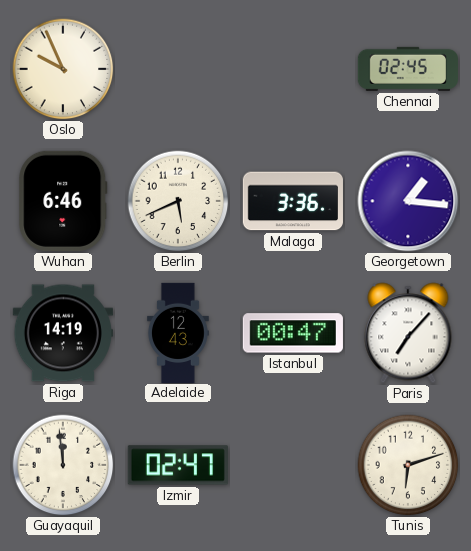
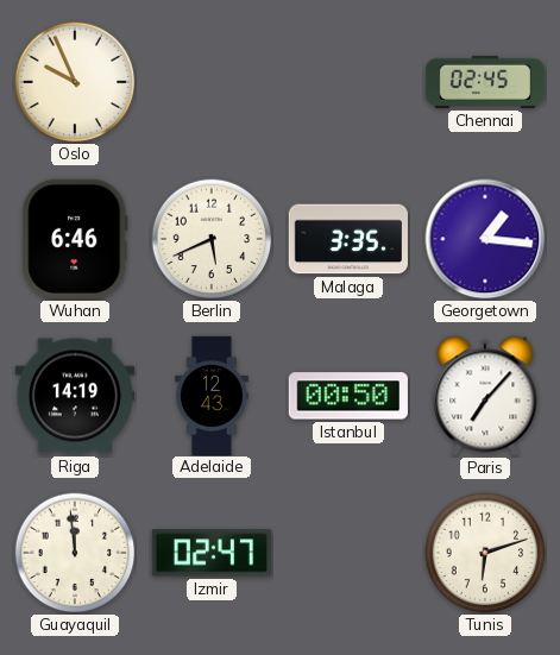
Malaga: 3:36 -> 3:35
Istanbul: 00:47 -> 00:50
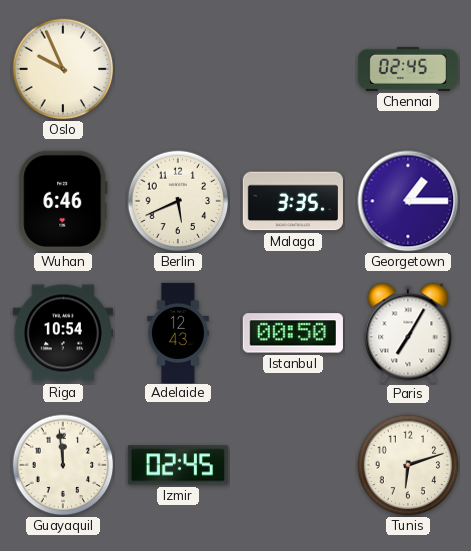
Georgetown: 1:16 -> 1:15
Riga: 14:19 -> 10:54
Paris: 7:07 -> 7:05
Izmir: 02:47 -> 02:45
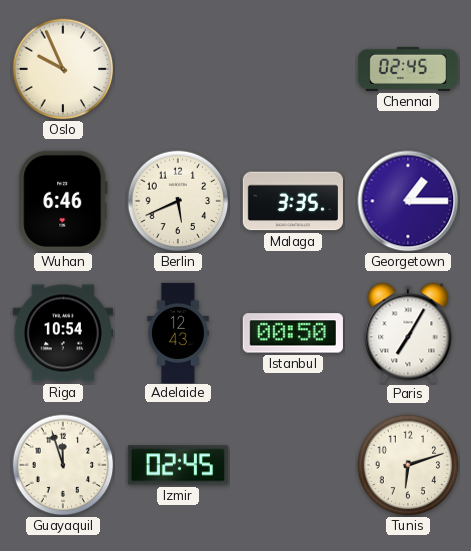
Guayaquil: 11:59 -> 11:57
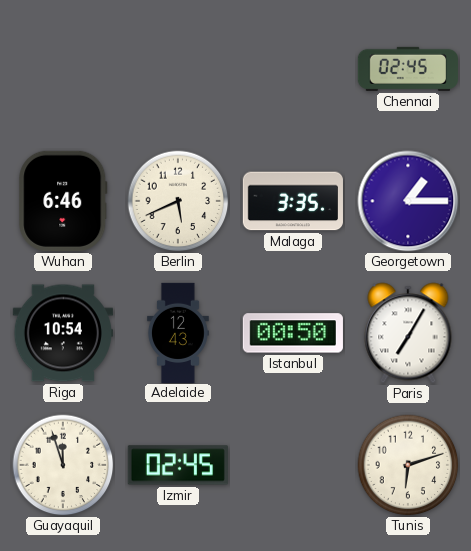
Oslo: 9:56 -> none
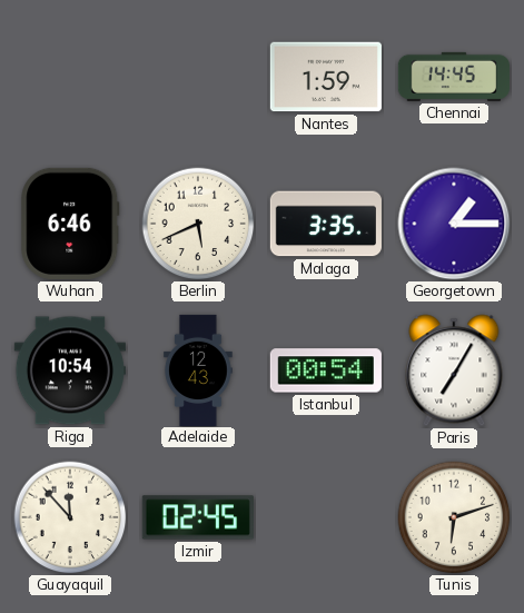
Nantes: none -> 1:59
Chennai: 02:45 -> 14:45
Istanbul: 00:50 -> 00:54
Guayaquil: 11:57 -> 11:53
